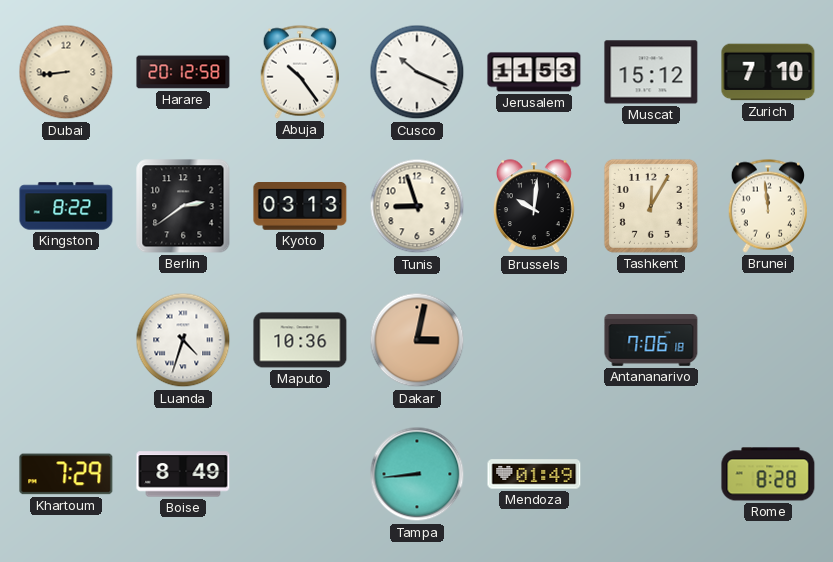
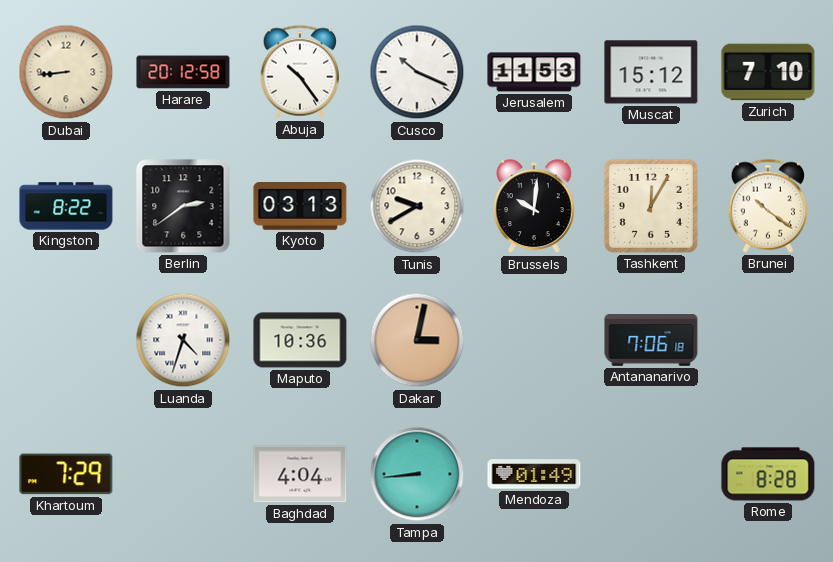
Tunis: 8:57 -> 9:40
Brunei: 11:59 -> 10:21
Boise: 8:49 -> none
Baghdad: none -> 4:04
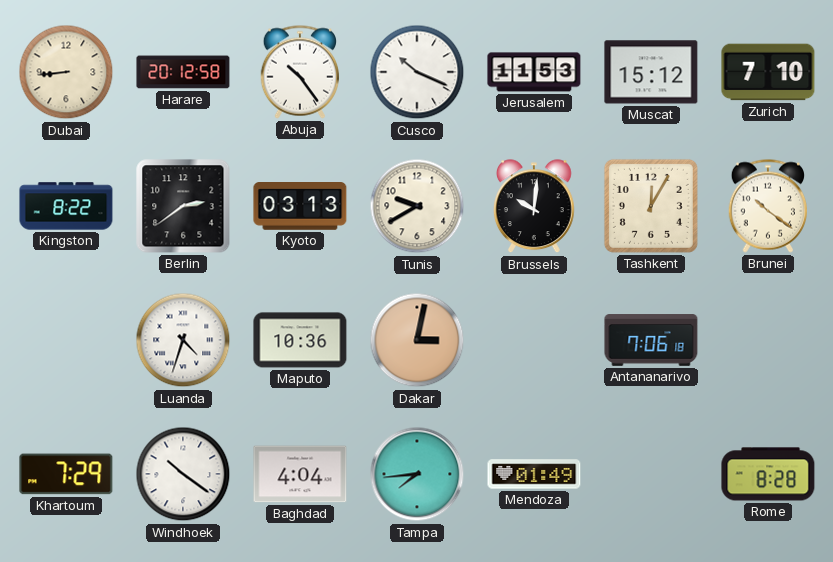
Windhoek: none -> 10:21
Tampa: 8:44 -> 7:44
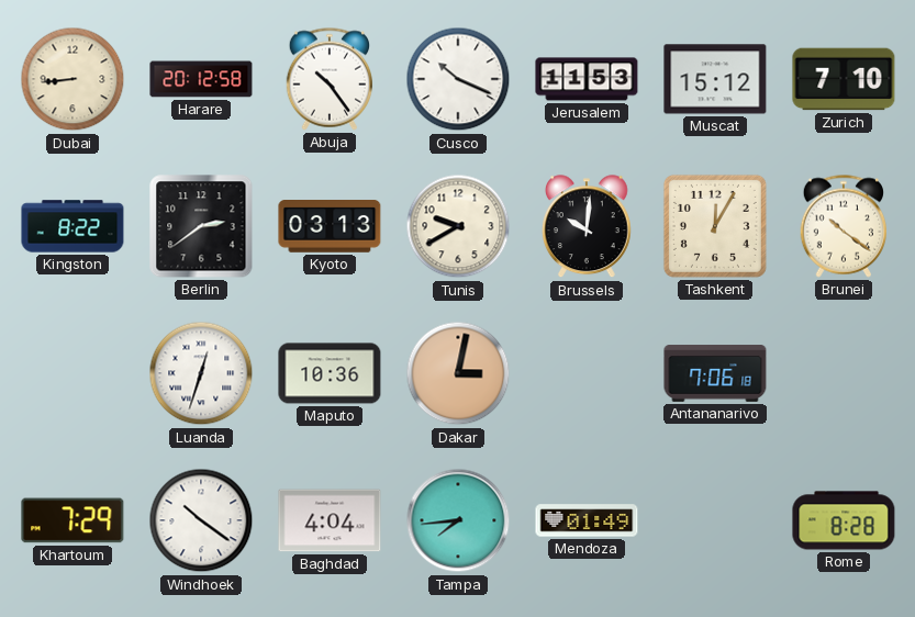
Luanda: 4:33 -> 12:33
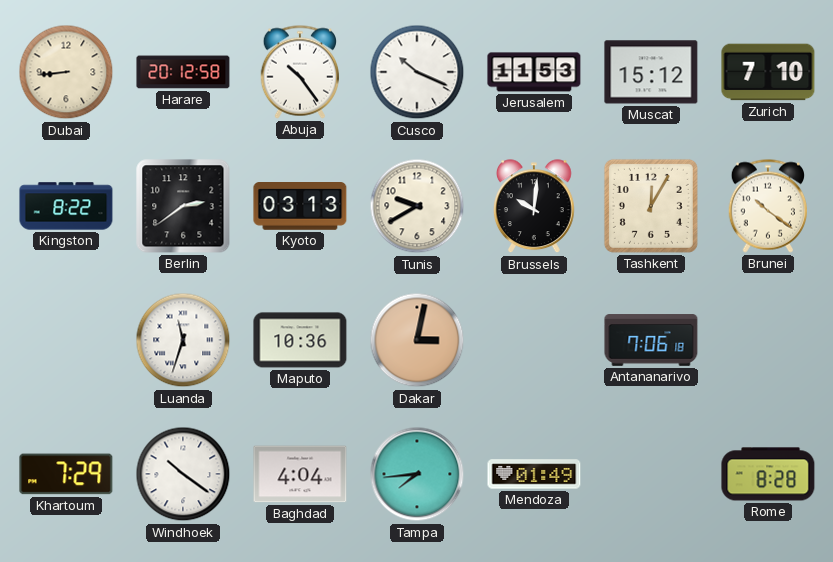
Luanda: 12:33 -> 11:33
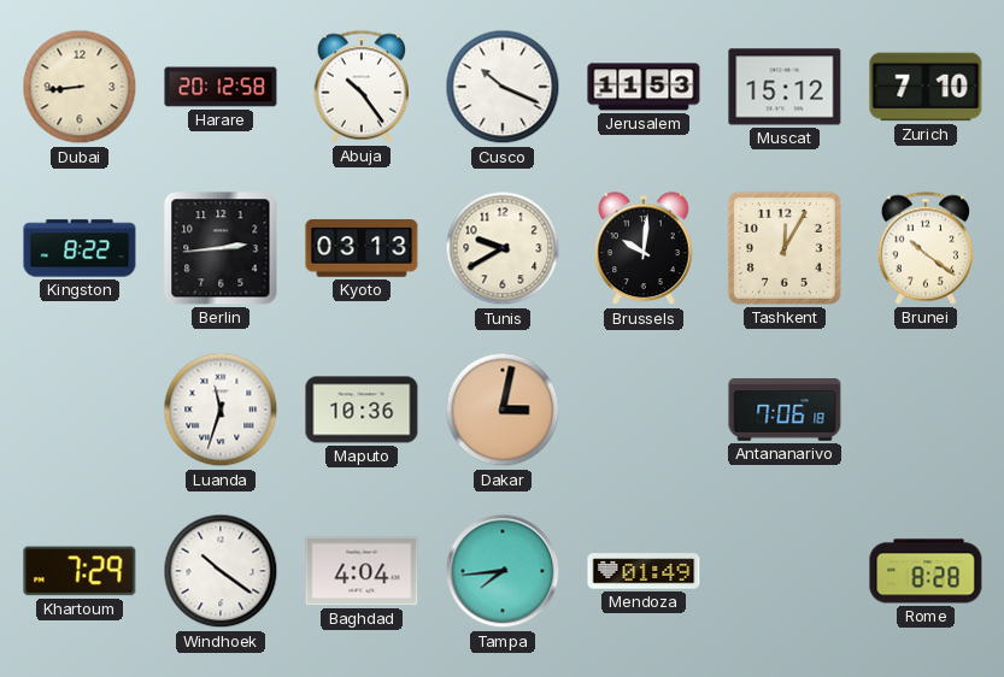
Berlin: 2:39 -> 2:44
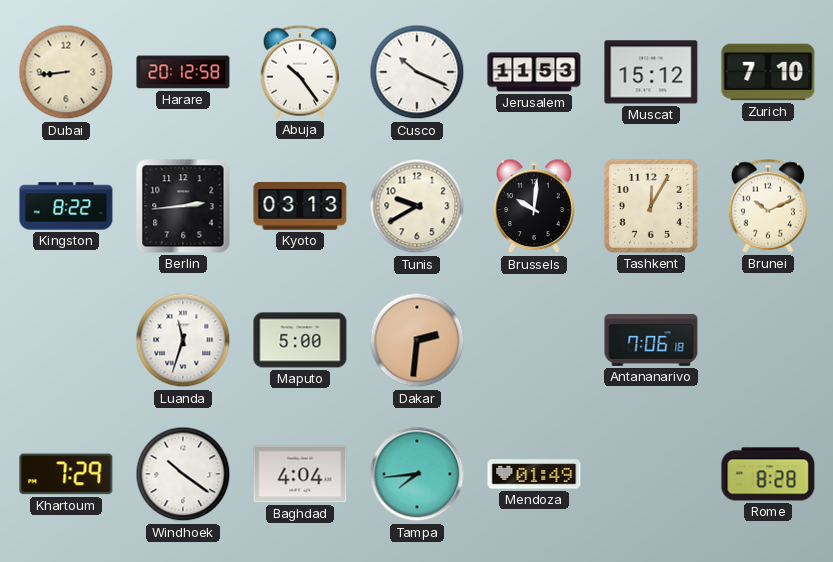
Brunei: 10:21 -> 10:11
Maputo: 10:36 -> 5:00
Dakar: 3:02 -> 2:31
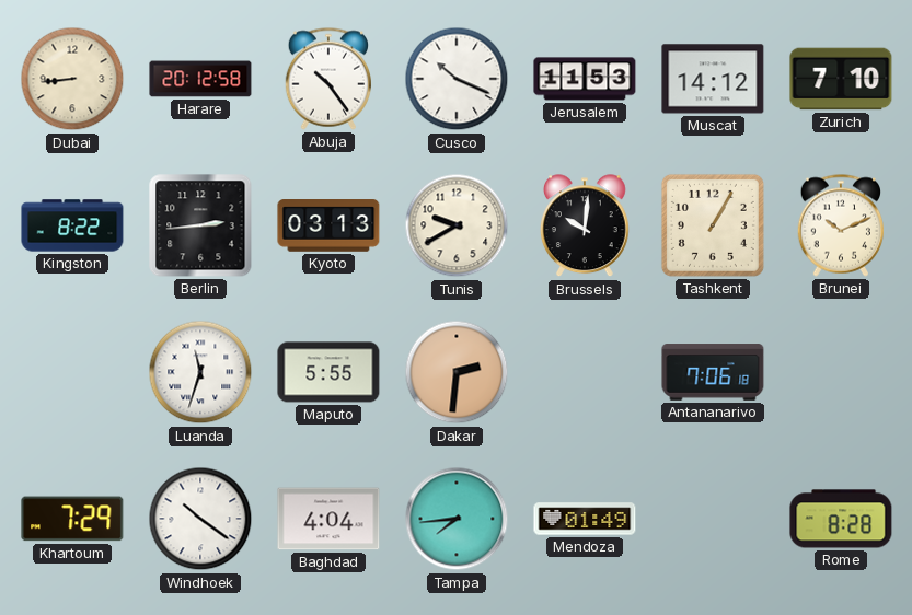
Muscat: 15:12 -> 14:12
Tashkent: 12:05 -> 1:05
Maputo: 5:00 -> 5:55
